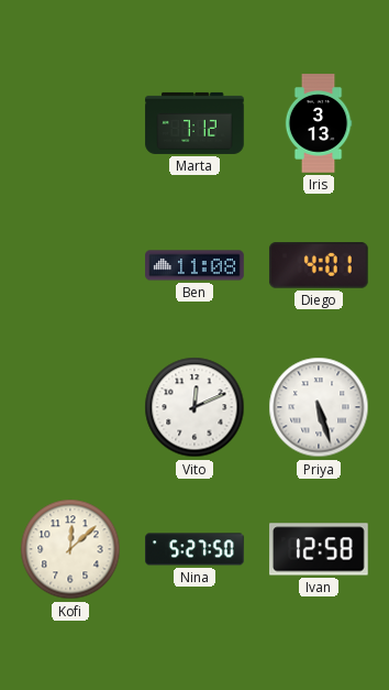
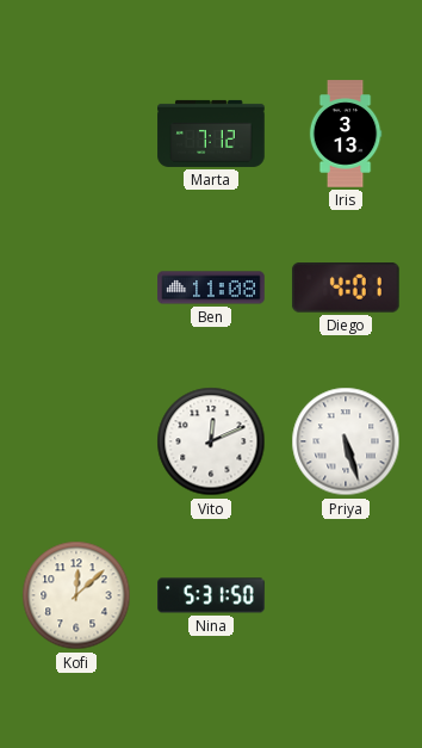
Nina: 5:27 -> 5:31
Ivan: 12:58 -> none
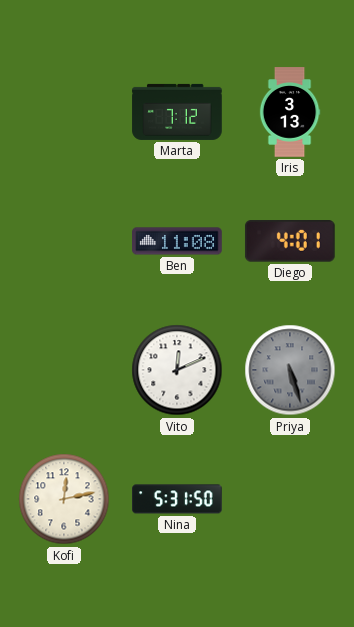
Priya dial: white -> grey
Kofi: 12:08 -> 12:13
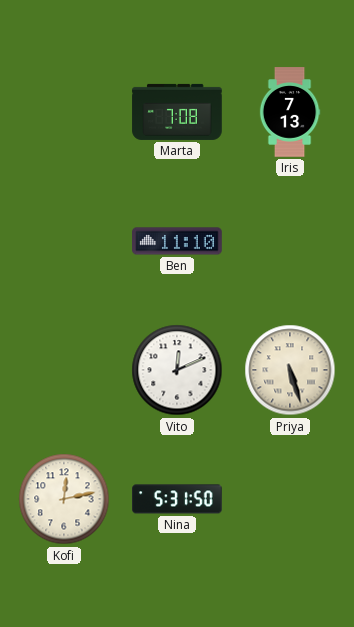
Marta: 7:12 -> 7:08
Iris: 3:13 -> 7:13
Ben: 11:08 -> 11:10
Diego: 4:01 -> none
Priya dial: grey -> cream
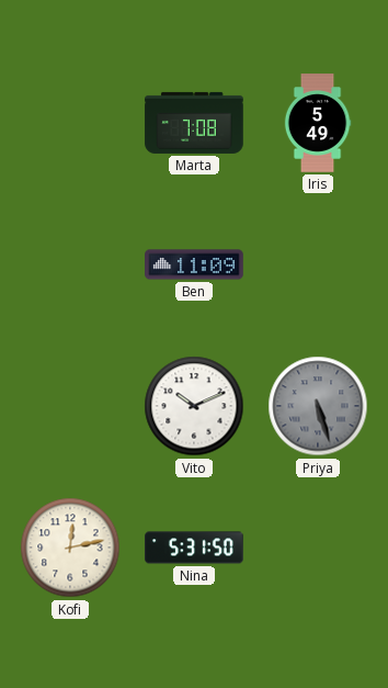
Iris: 7:13 -> 5:49
Ben: 11:10 -> 11:09
Vito: 12:11 -> 10:11
Priya dial: cream -> grey
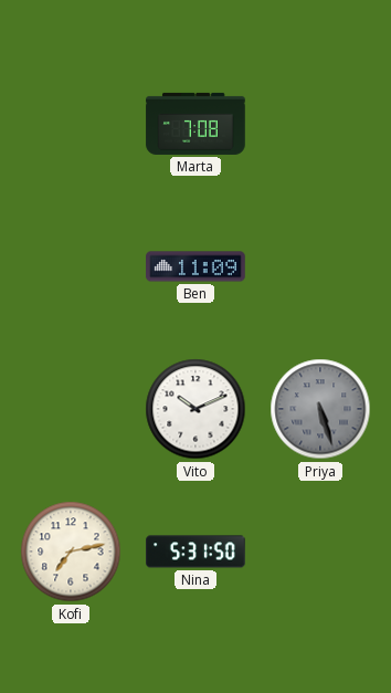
Iris: 5:49 -> none
Kofi: 12:13 -> 7:13
